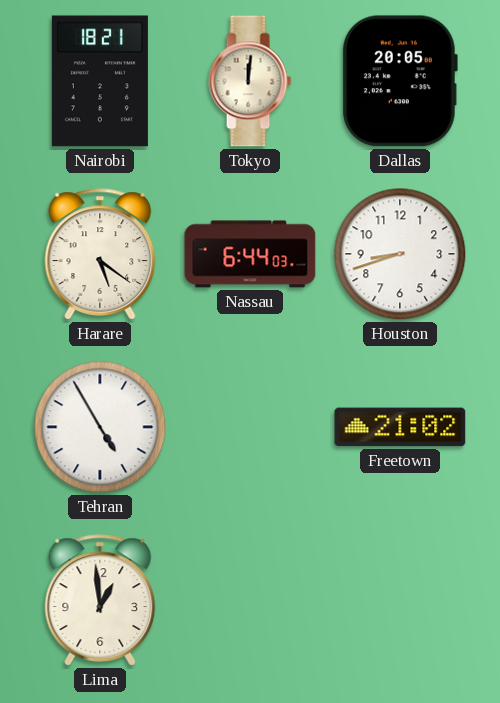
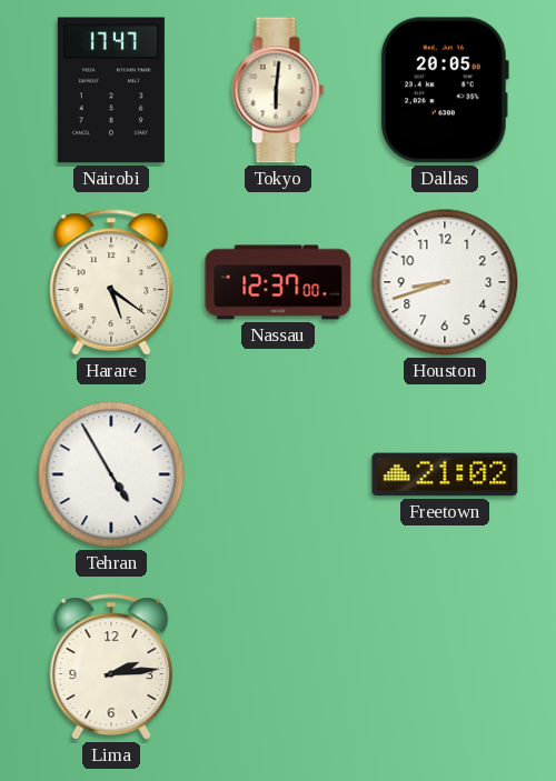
Nairobi: 18:21 -> 17:47
Tokyo: 12:01 -> 6:01
Nassau: 6:44 -> 12:37
Lima: 12:59 -> 2:14
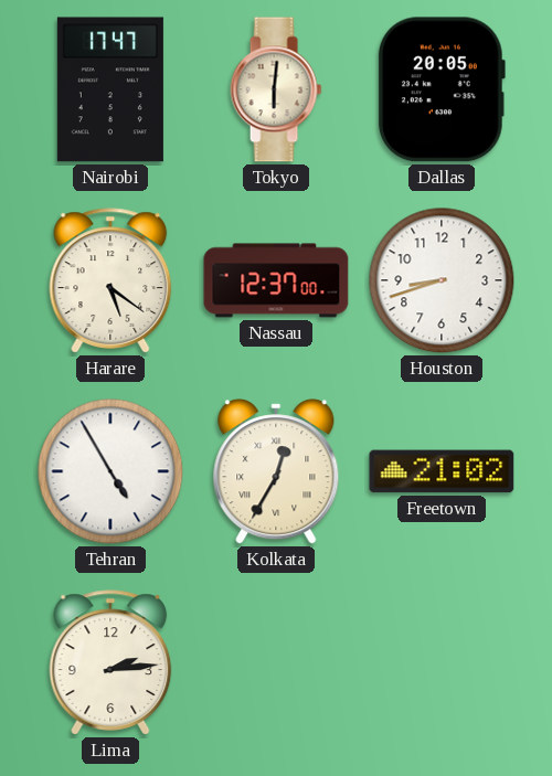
Kolkata: none -> 12:35
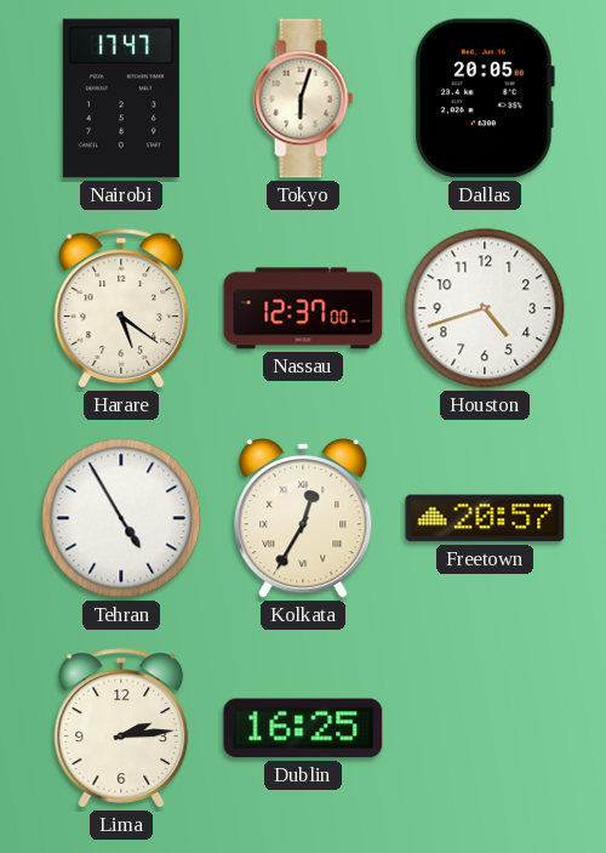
Tokyo: 6:01 -> 6:03
Houston: 8:42 -> 4:42
Freetown: 21:02 -> 20:57
Dublin: none -> 16:25
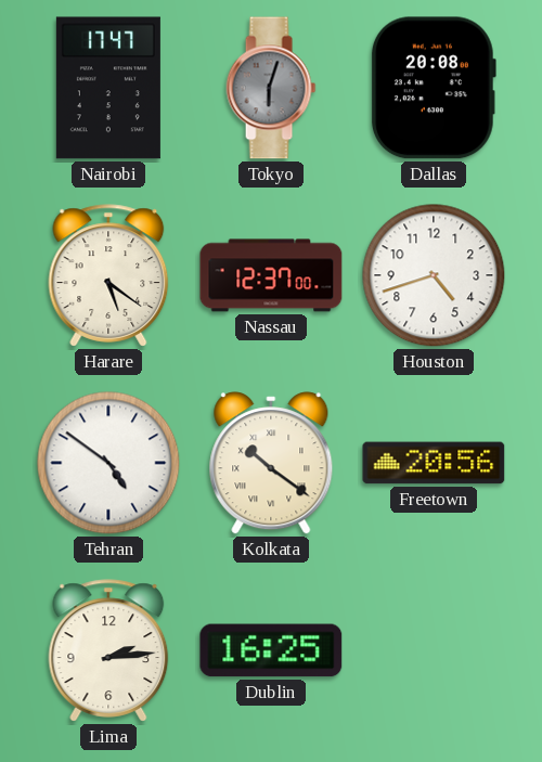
Tokyo dial: cream -> grey
Dallas: 20:05 -> 20:08
Tehran: 4:55 -> 4:51
Kolkata: 12:35 -> 10:21
Freetown: 20:57 -> 20:56
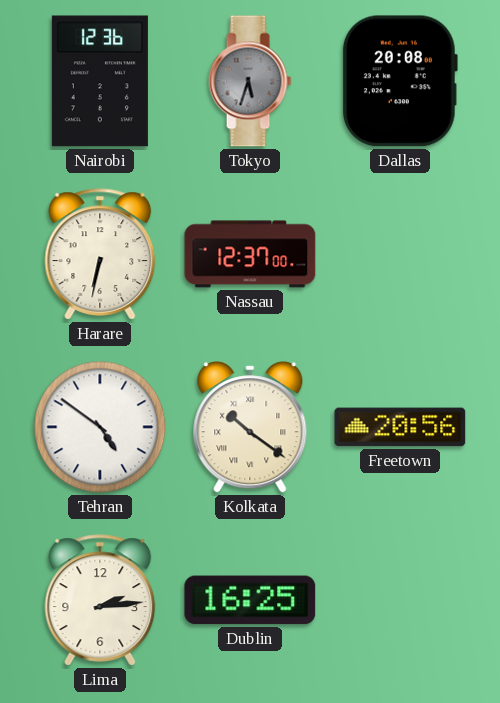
Nairobi: 17:47 -> 12:36
Tokyo: 6:03 -> 5:33
Harare: 5:21 -> 6:32
Houston: 4:42 -> none
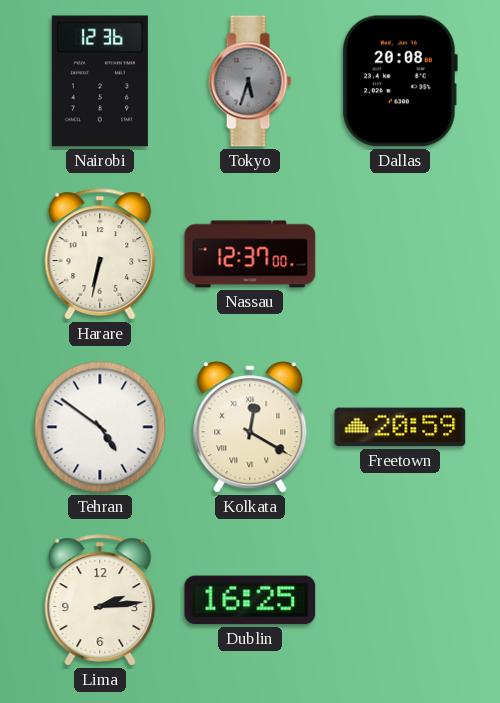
Kolkata: 10:21 -> 12:20
Freetown: 20:56 -> 20:59
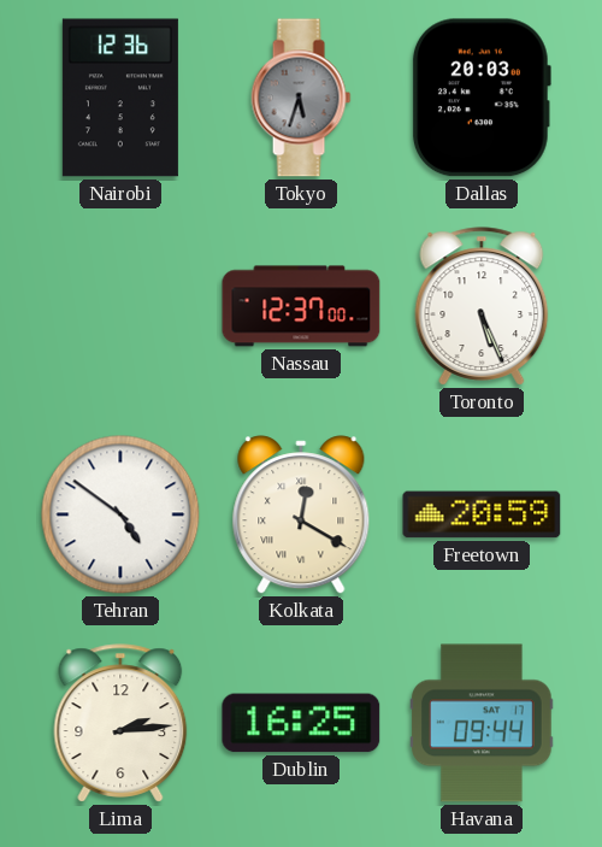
Dallas: 20:08 -> 20:03
Harare: 6:32 -> none
Toronto: none -> 5:26
Havana: none -> 09:44
